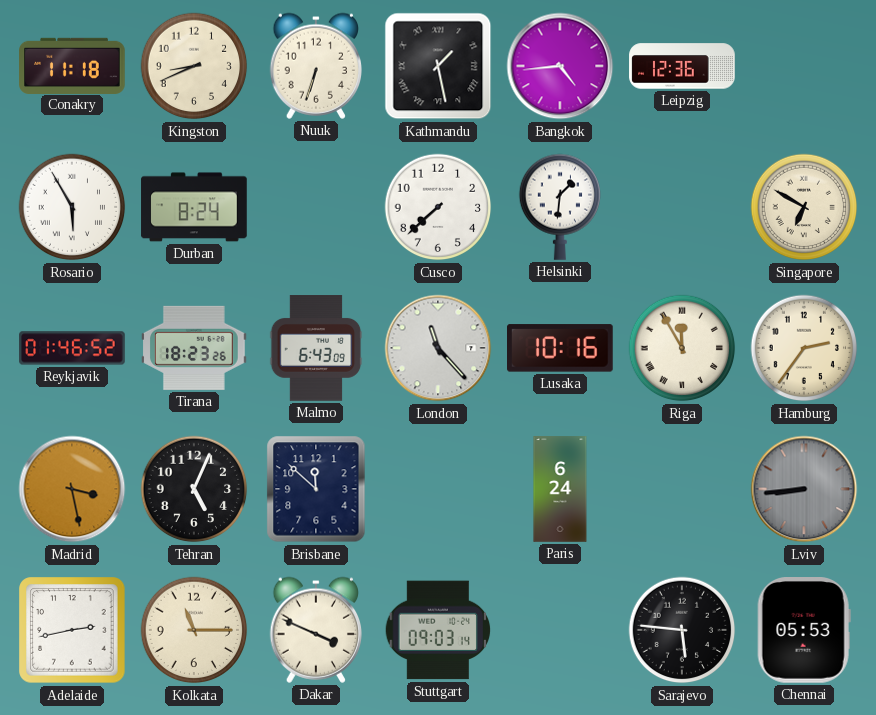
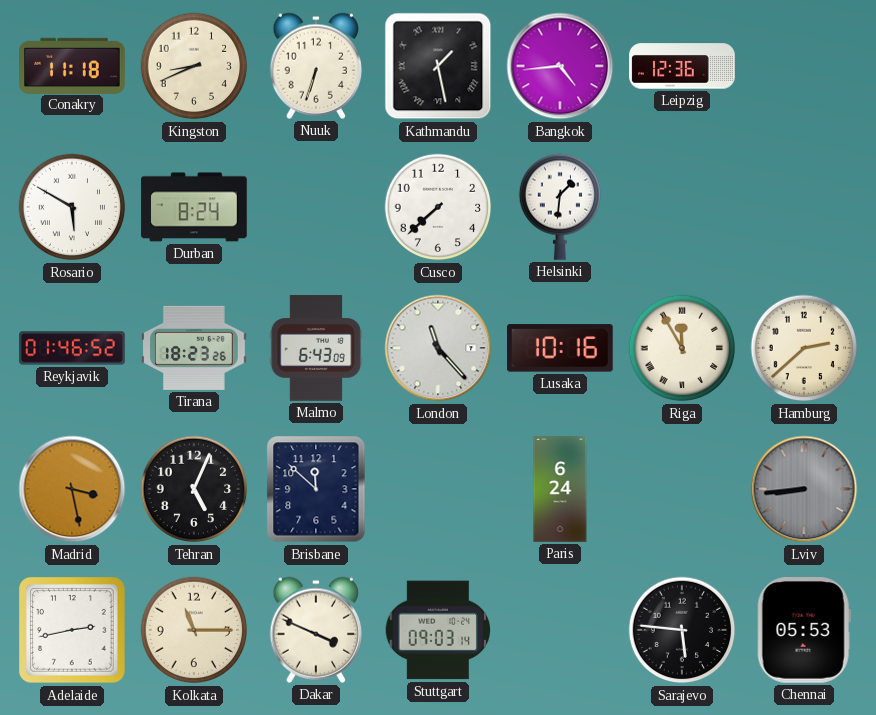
Rosario: 5:55 -> 5:50
Singapore: 6:50 -> none
Hamburg: 2:36 -> 2:38
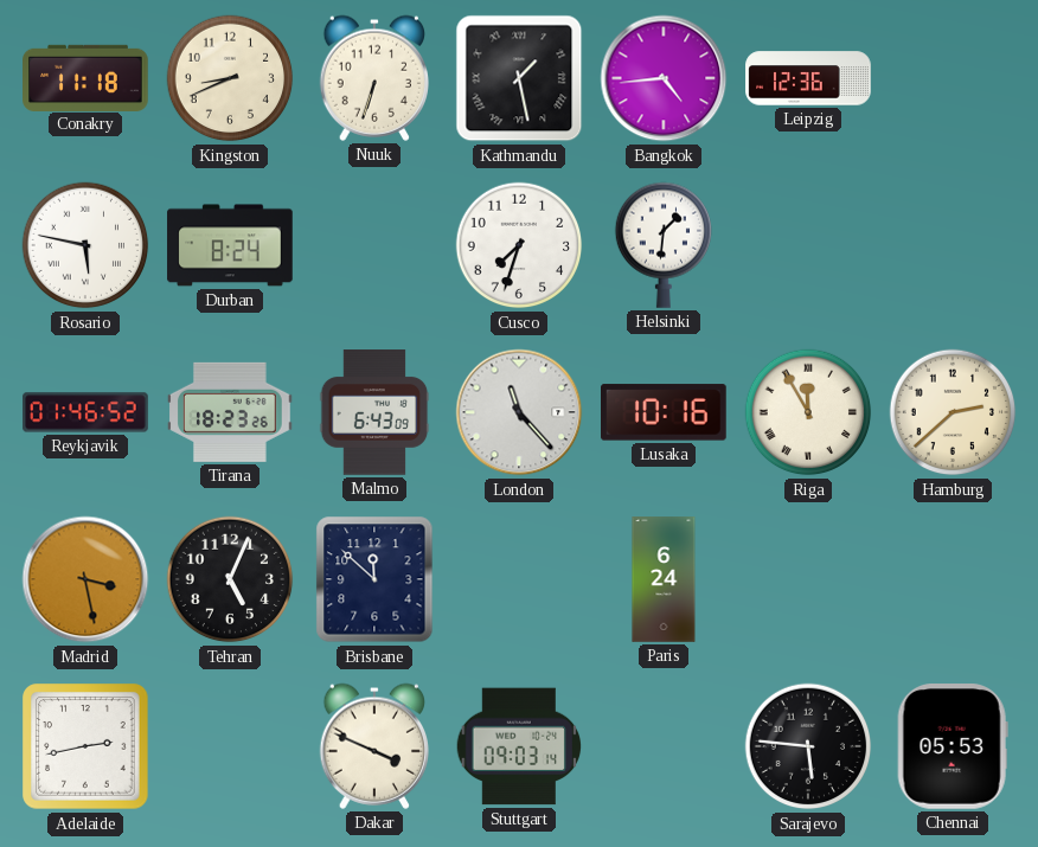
Rosario: 5:50 -> 5:47
Cusco: 7:38 -> 7:33
Lviv: 8:44 -> none
Kolkata: 11:15 -> none
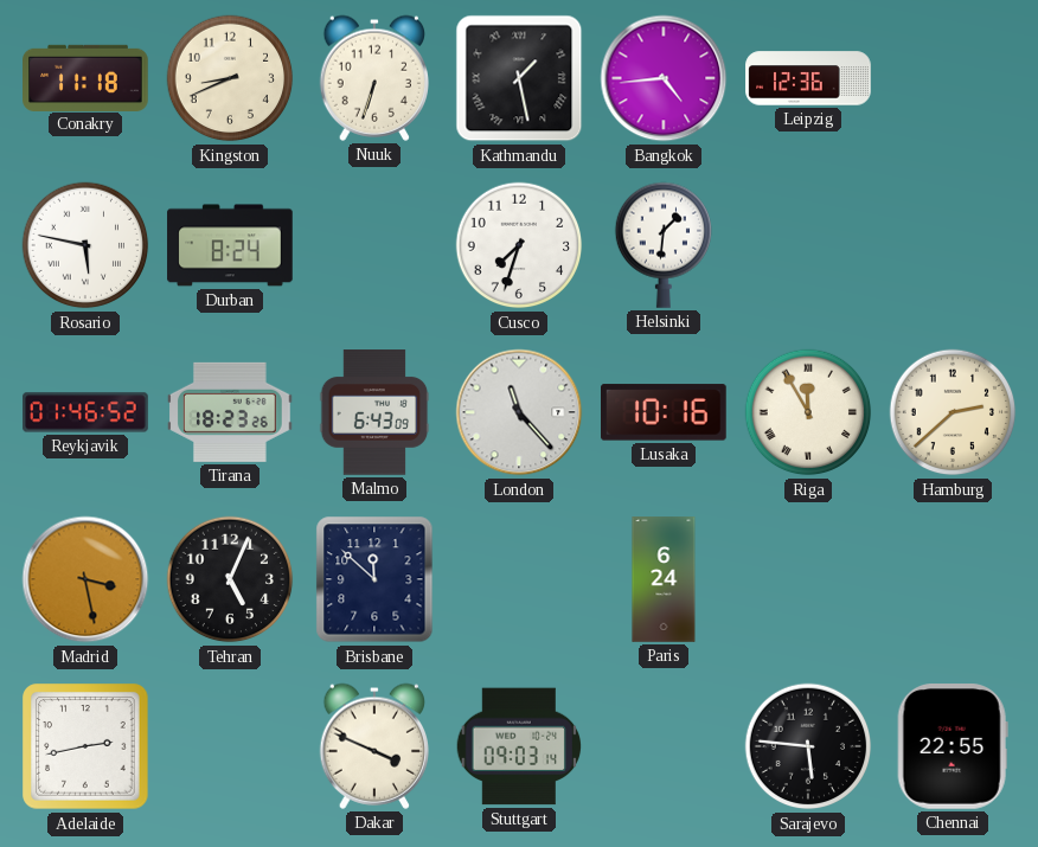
Chennai: 05:53 -> 22:55
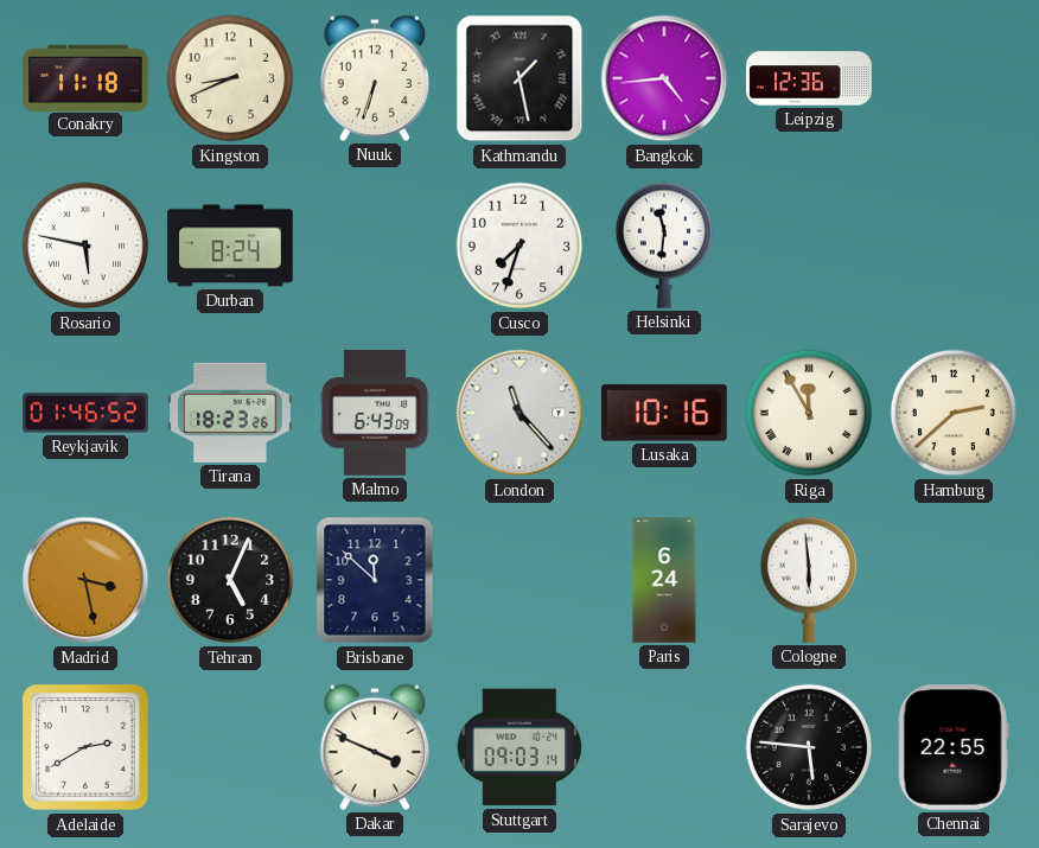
Helsinki: 1:31 -> 11:31
Cologne: none -> 5:59
Adelaide: 2:43 -> 2:40
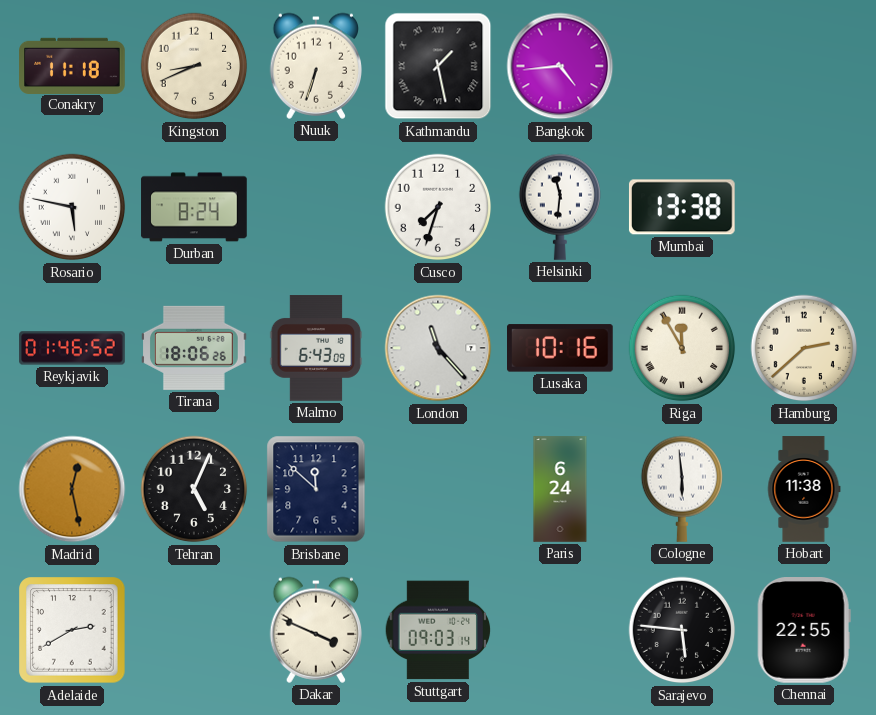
Leipzig: 12:36 -> none
Mumbai: none -> 13:38
Tirana: 18:23 -> 18:06
Madrid: 3:28 -> 12:28
Hobart: none -> 11:38
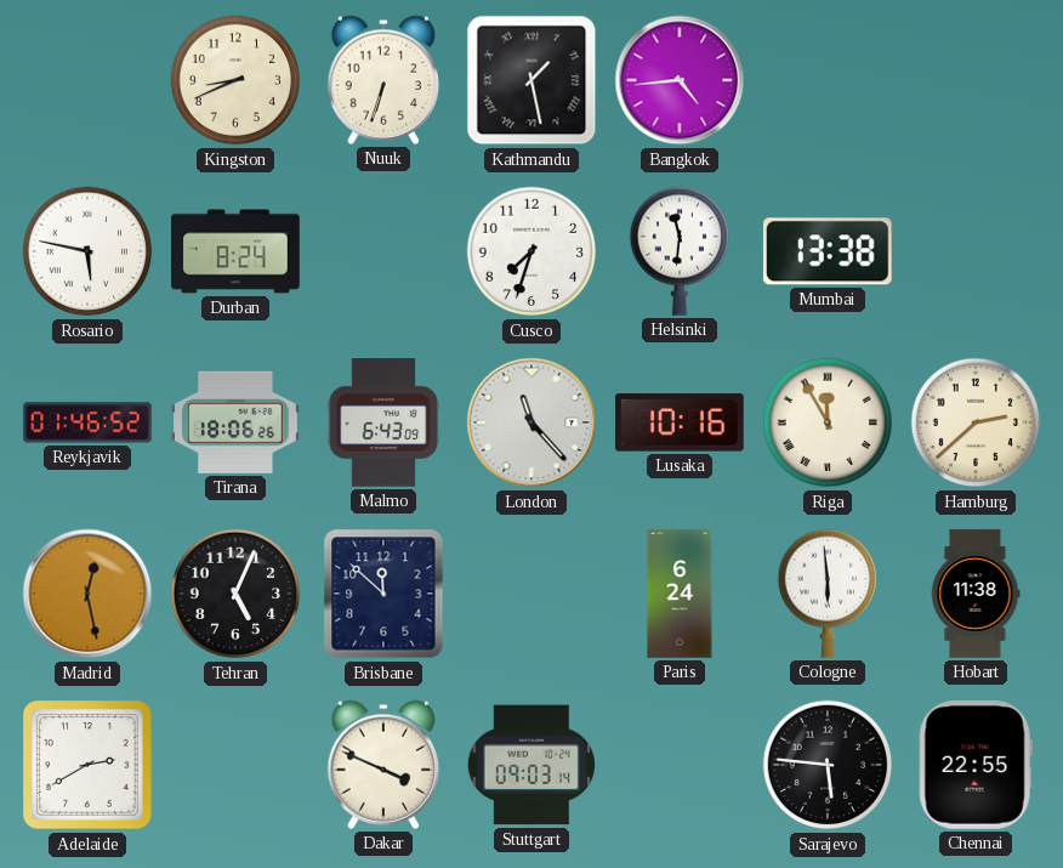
Conakry: 11:18 -> none
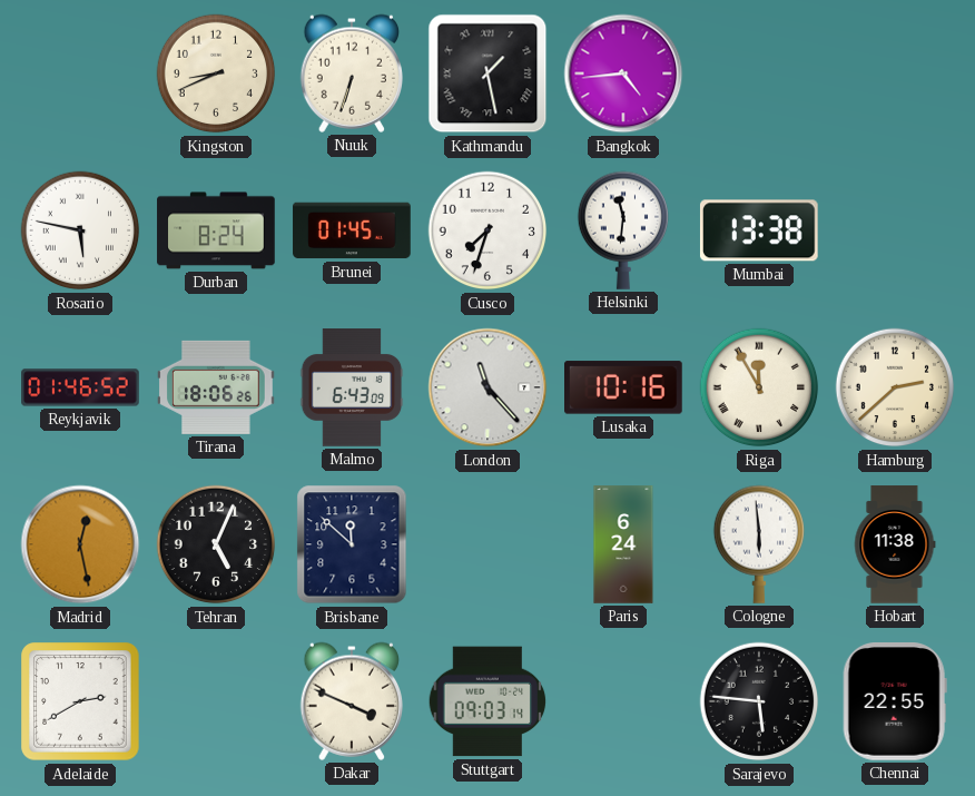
Brunei: none -> 01:45
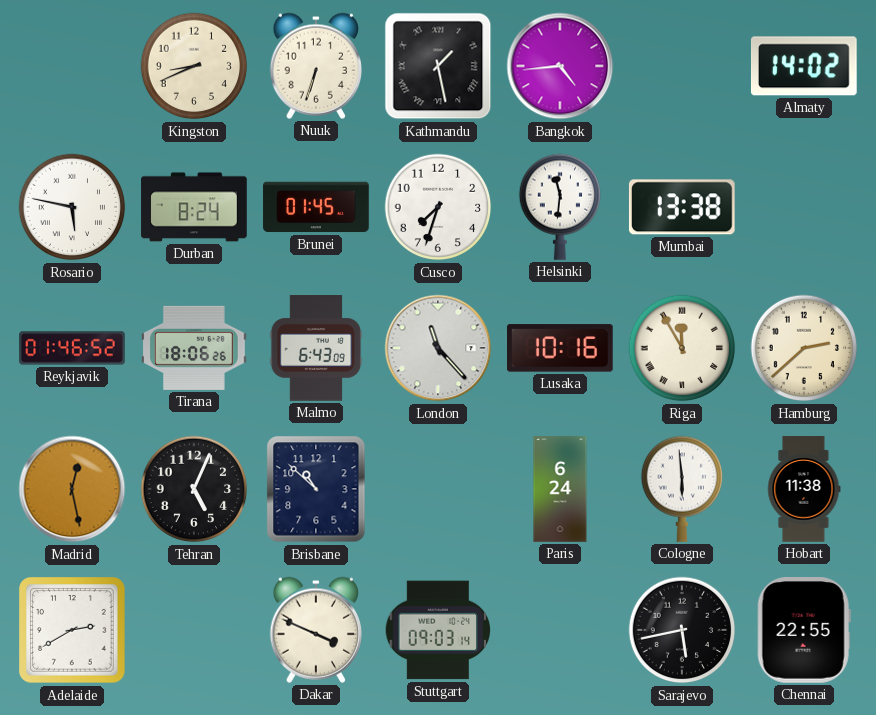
Almaty: none -> 14:02
Brisbane: 11:52 -> 10:52
Sarajevo: 5:46 -> 5:43
